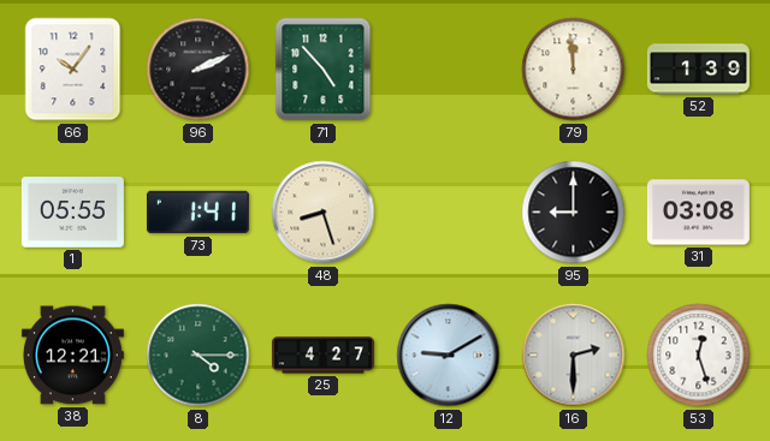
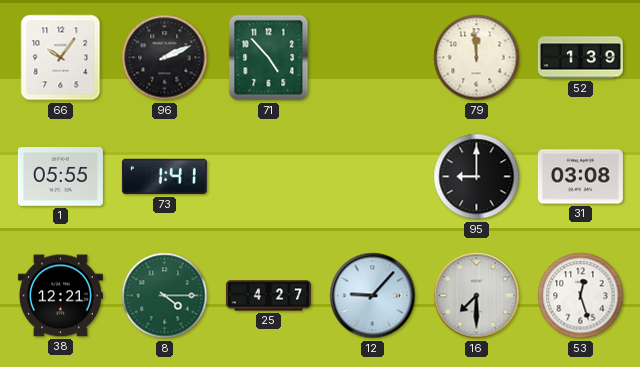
48: 8:27 -> none
12: 9:10 -> 9:07
16: 2:30 -> 7:30
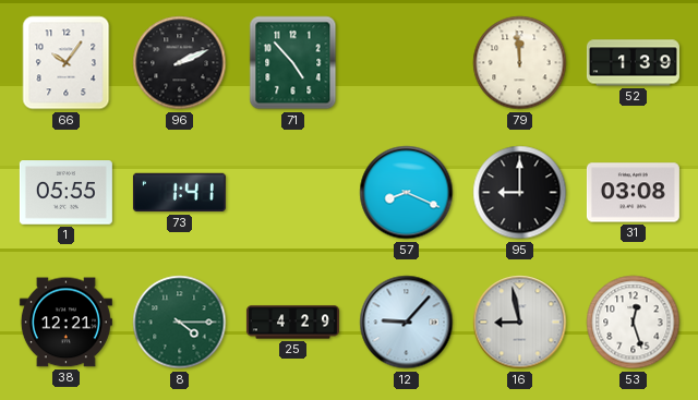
57: none -> 8:19
25: 4:27 -> 4:29
16: 7:30 -> 8:58
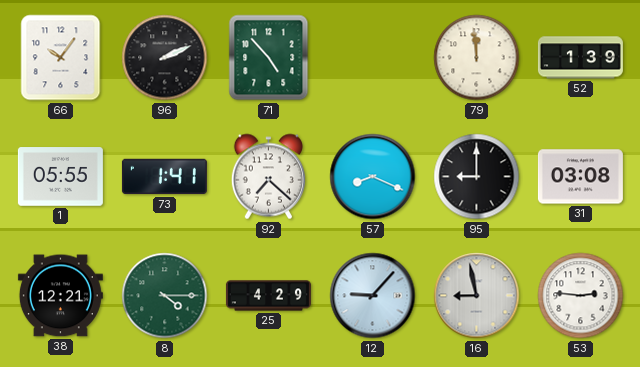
92: none -> 7:22
53: 12:27 -> 2:46
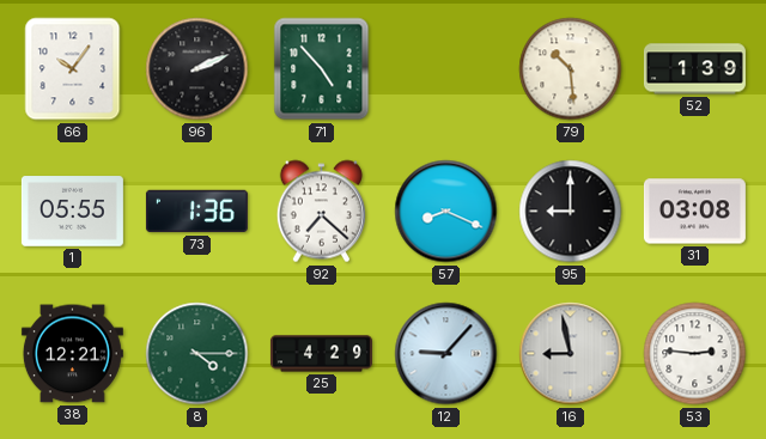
79: 11:59 -> 10:29
73: 1:41 -> 1:36
